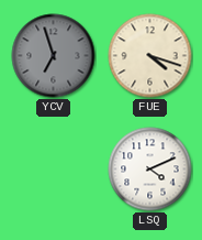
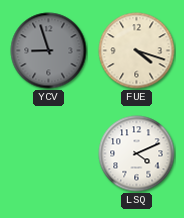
YCV: 6:57 -> 8:57
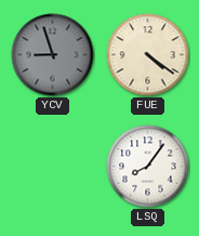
FUE: 4:18 -> 4:21
LSQ: 4:11 -> 8:06
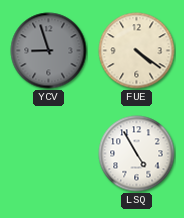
LSQ: 8:06 -> 4:55
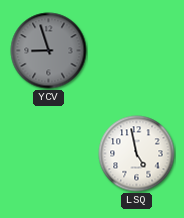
FUE: 4:21 -> none
LSQ: 4:55 -> 4:58
